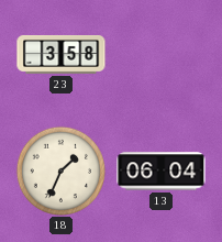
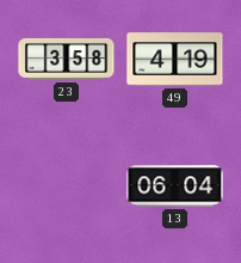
49: none -> 4:19
18: 1:34 -> none
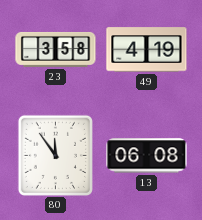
80: none -> 11:54
13: 06:04 -> 06:08
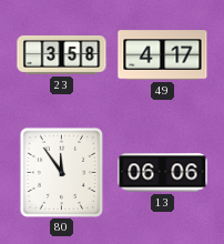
49: 4:19 -> 4:17
13: 06:08 -> 06:06
